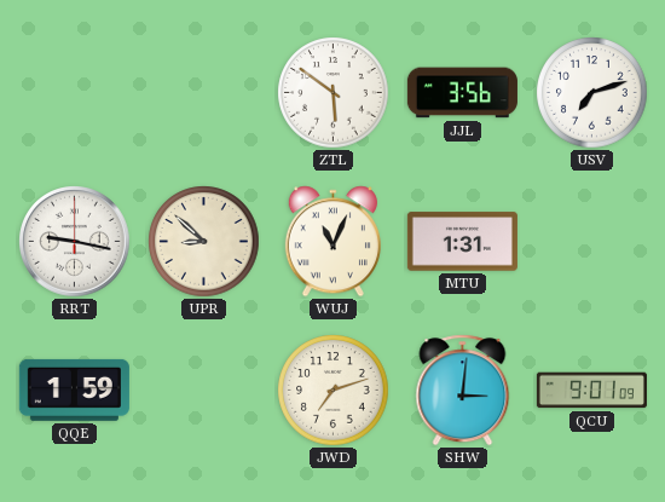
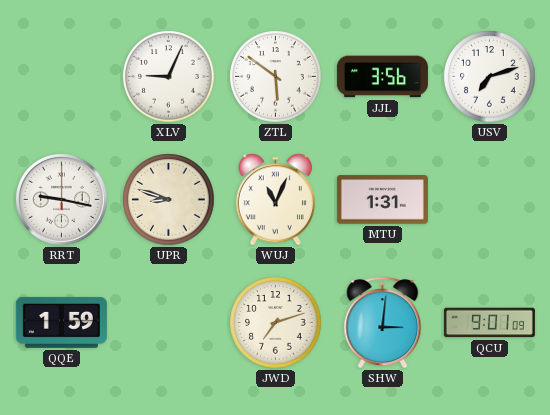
XLV: none -> 9:04
UPR: 8:52 -> 8:48
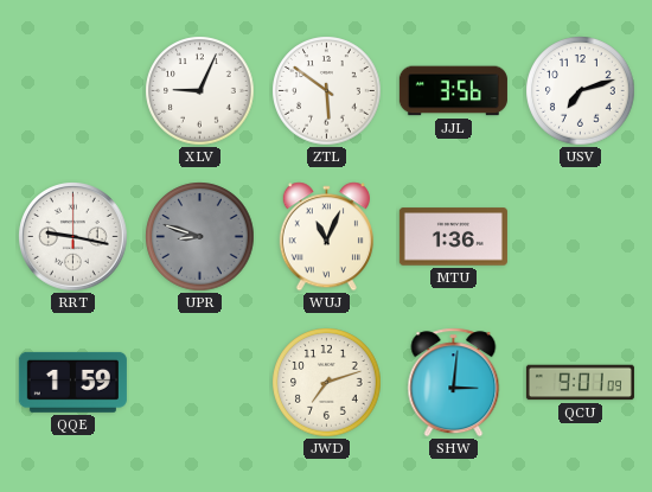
UPR dial: cream -> grey
MTU: 1:31 -> 1:36
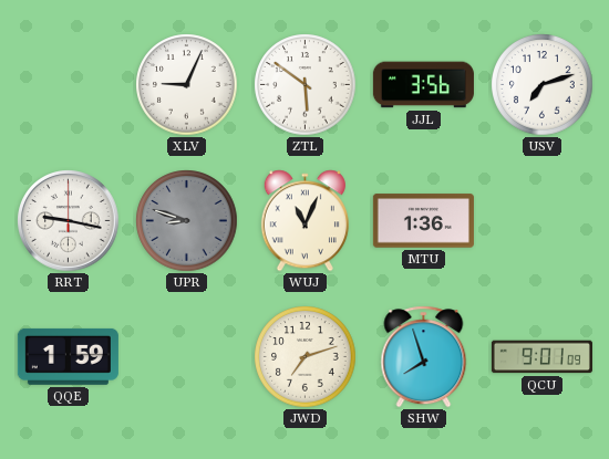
SHW: 3:01 -> 7:57
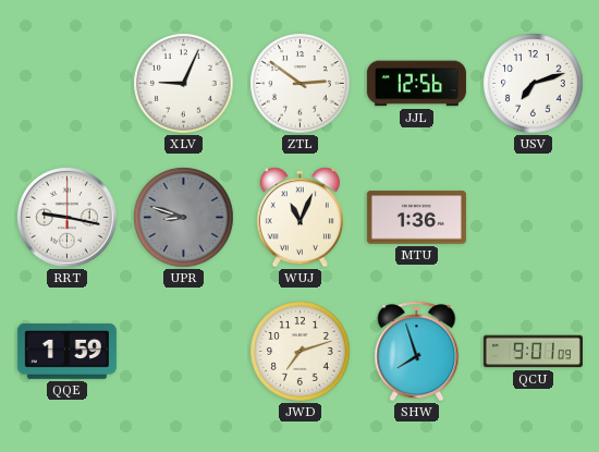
ZTL: 5:51 -> 2:51
JJL: 3:56 -> 12:56
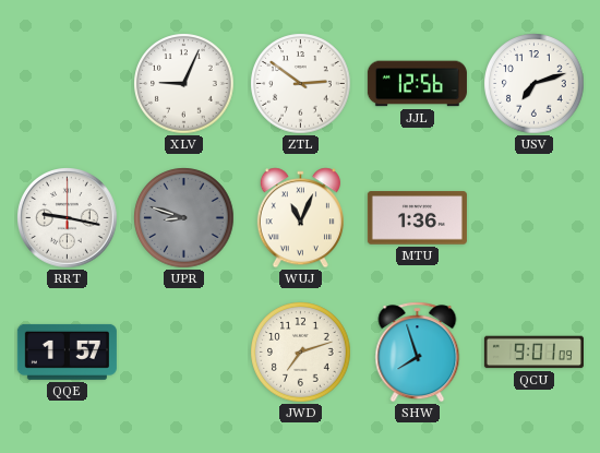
QQE: 1:59 -> 1:57
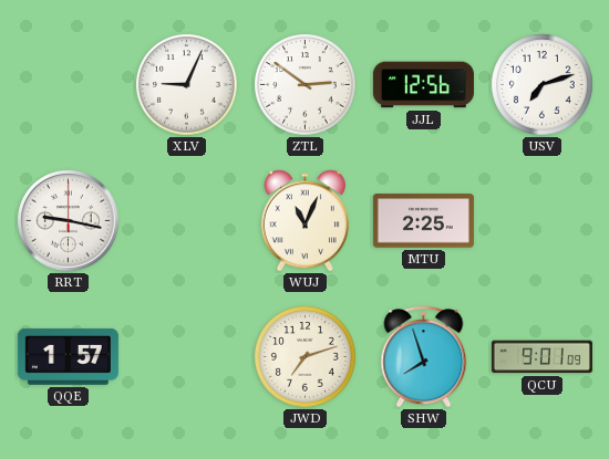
UPR: 8:48 -> none
MTU: 1:36 -> 2:25
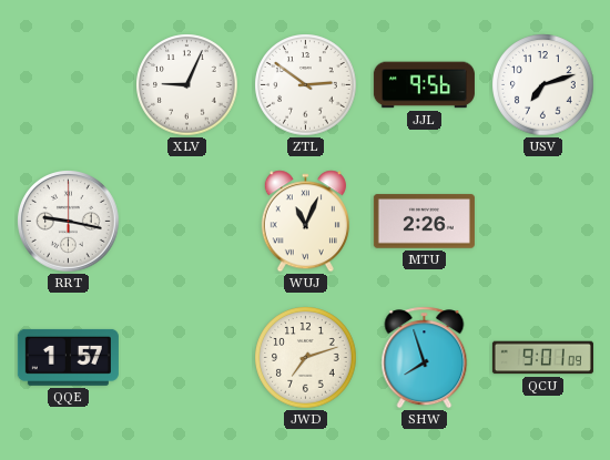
JJL: 12:56 -> 9:56
MTU: 2:25 -> 2:26
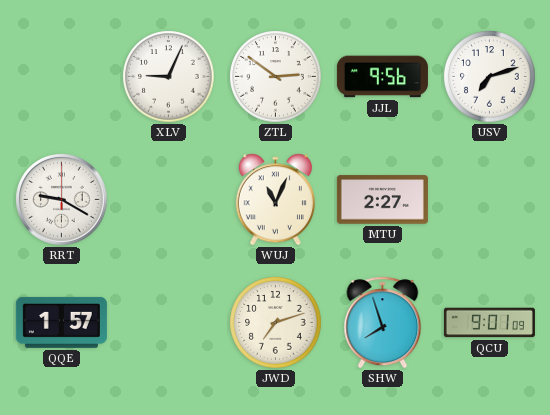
RRT: 9:17 -> 9:20
MTU: 2:26 -> 2:27
